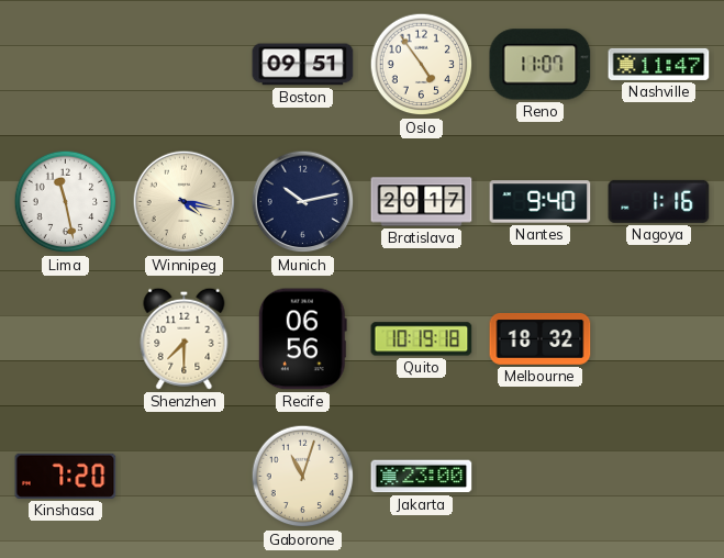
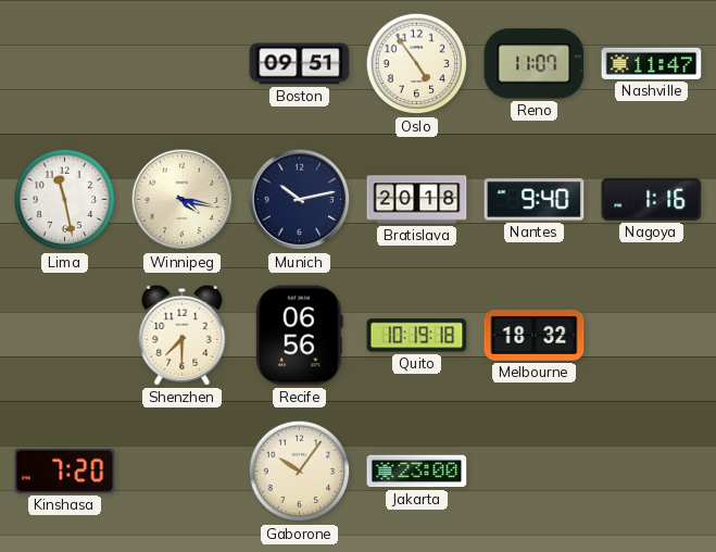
Bratislava: 20:17 -> 20:18
Gaborone: 11:03 -> 10:06
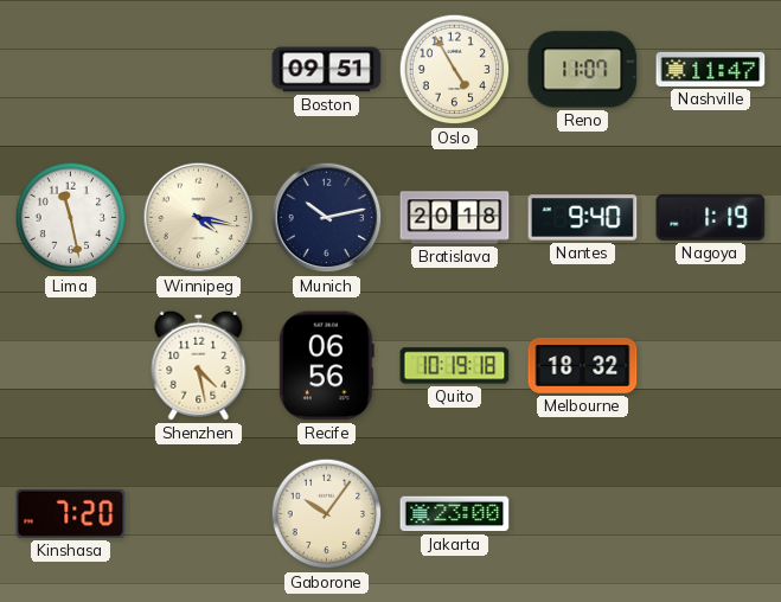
Oslo: 4:54 -> 4:55
Nagoya: 1:16 -> 1:19
Shenzhen: 7:30 -> 4:28
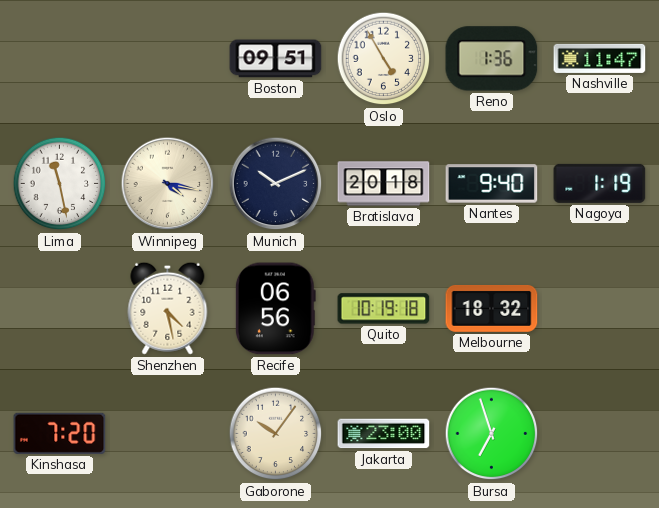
Reno: 11:07 -> 1:36
Munich: 10:13 -> 10:11
Bursa: none -> 6:57
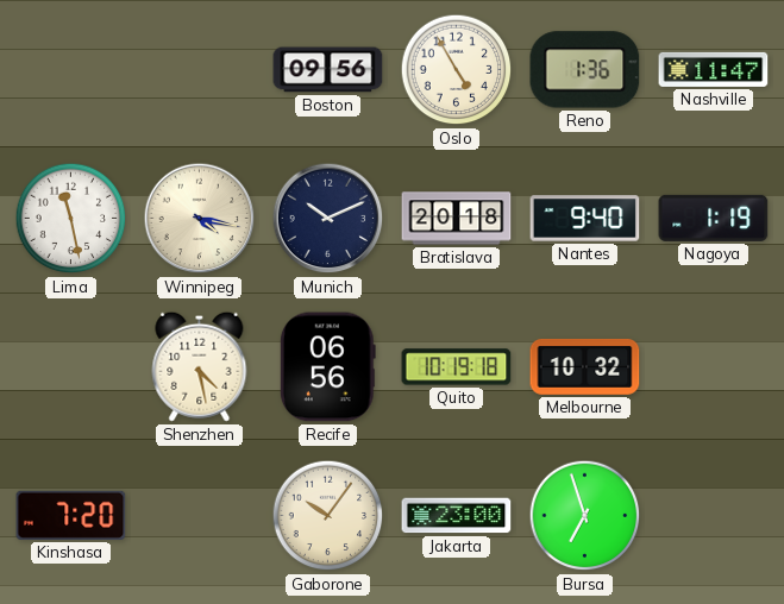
Boston: 09:51 -> 09:56
Melbourne: 18:32 -> 10:32
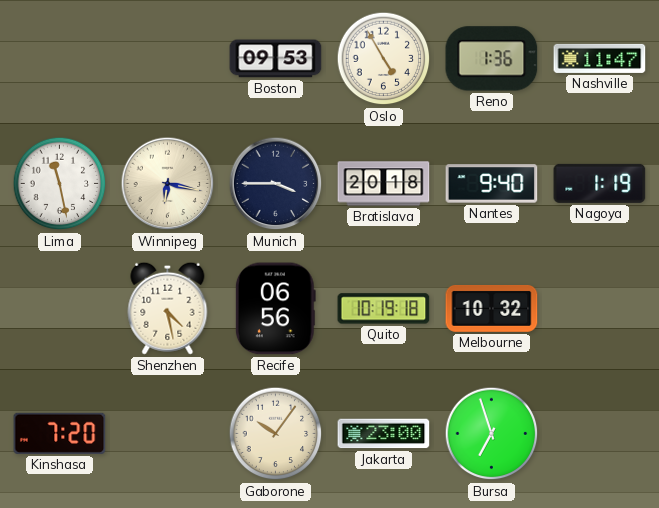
Boston: 09:56 -> 09:53
Winnipeg: 4:17 -> 6:17
Munich: 10:11 -> 3:45
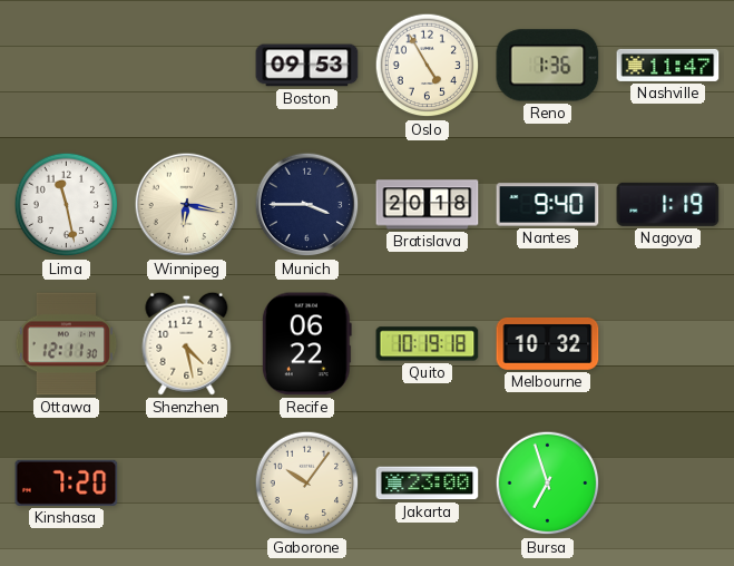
Ottawa: none -> 12:11
Recife: 06:56 -> 06:22
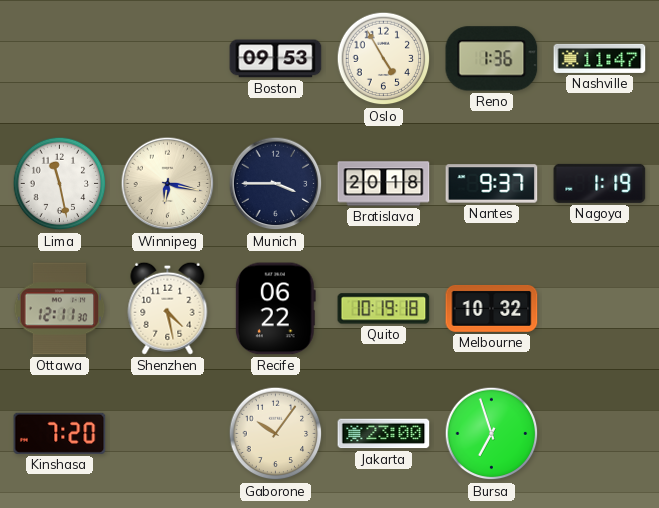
Nantes: 9:40 -> 9:37
